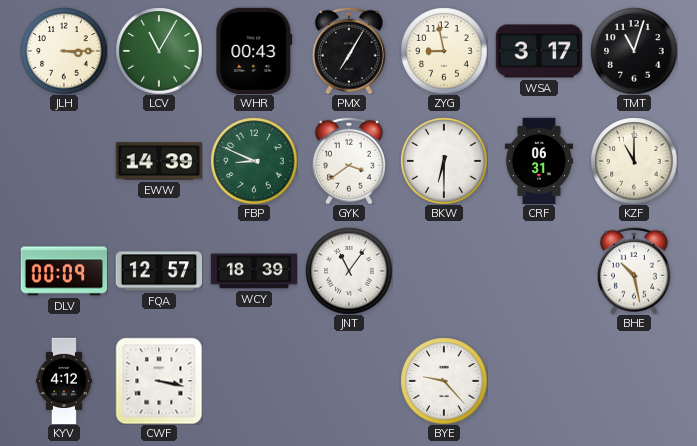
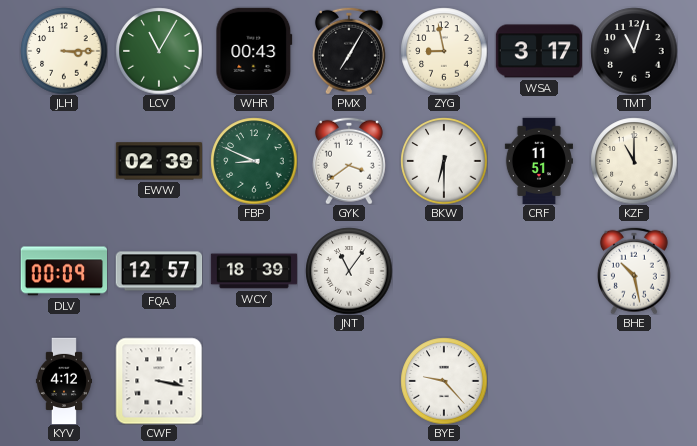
EWW: 14:39 -> 02:39
CRF: 06:31 -> 11:51
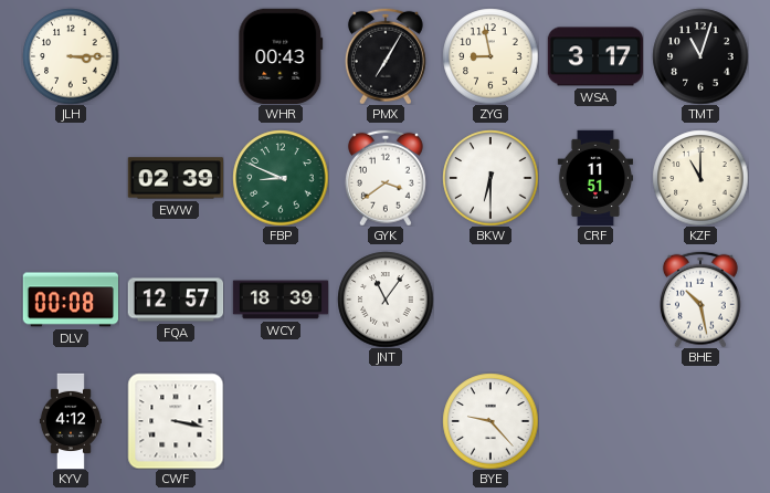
LCV: 11:05 -> none
DLV: 00:09 -> 00:08
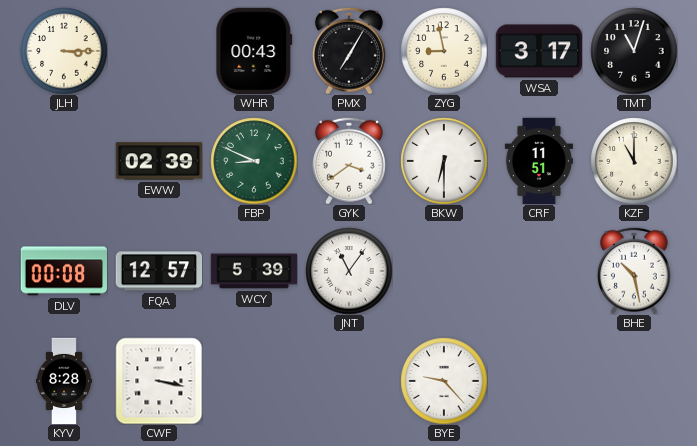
WCY: 18:39 -> 5:39
KYV: 4:12 -> 8:28
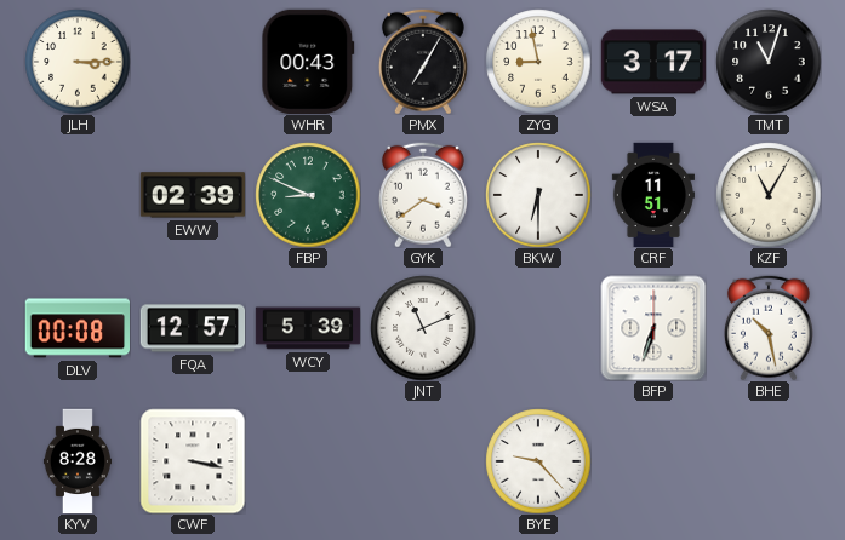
KZF: 11:00 -> 11:05
JNT: 11:06 -> 11:11
BFP: none -> 6:33
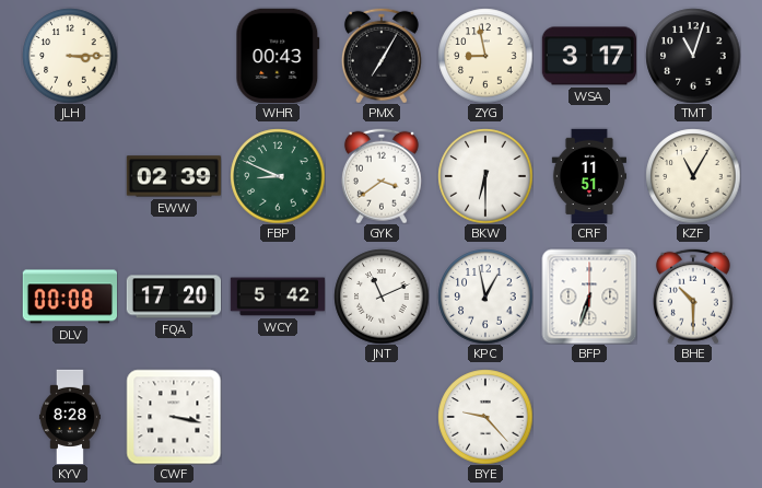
FQA: 12:57 -> 17:20
WCY: 5:39 -> 5:42
KPC: none -> 12:58
BHE: 10:28 -> 10:30
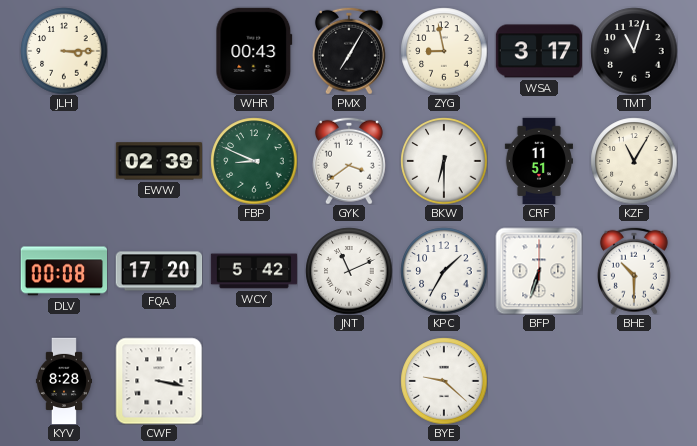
KPC: 12:58 -> 1:35
BYE: 9:23 -> 9:22
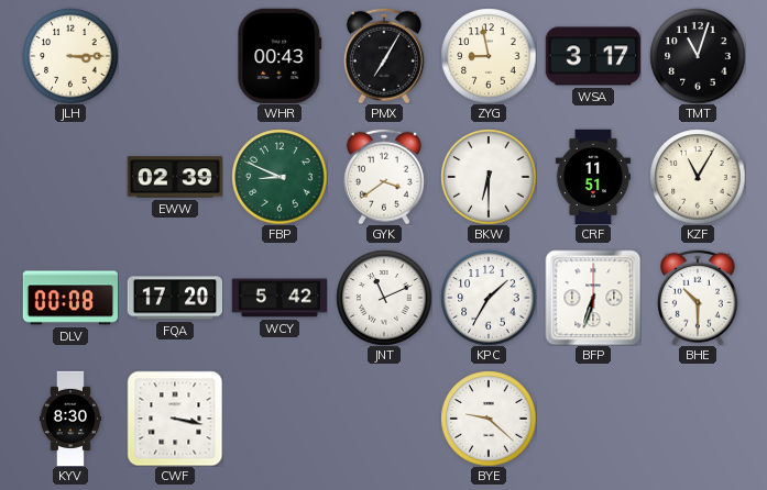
KYV: 8:28 -> 8:30
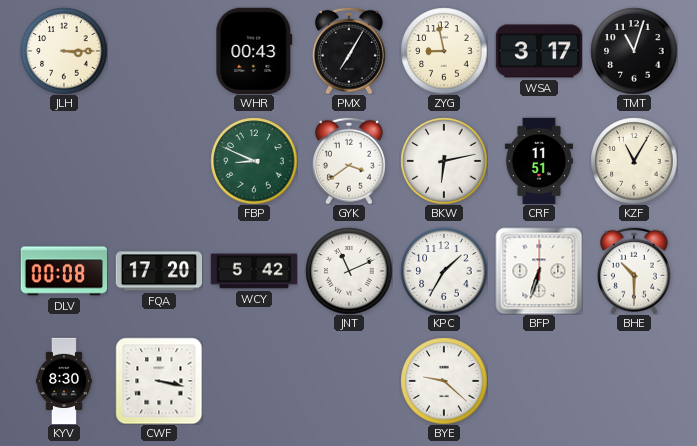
EWW: 02:39 -> none
BKW: 6:30 -> 6:13
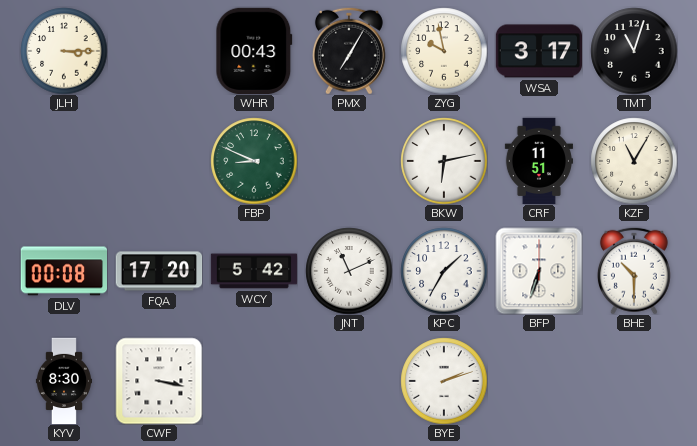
ZYG: 8:58 -> 9:58
GYK: 3:39 -> none
BYE: 9:22 -> 2:12
